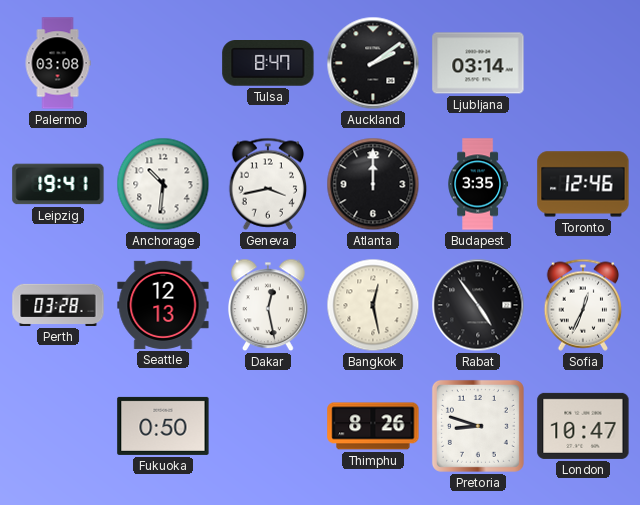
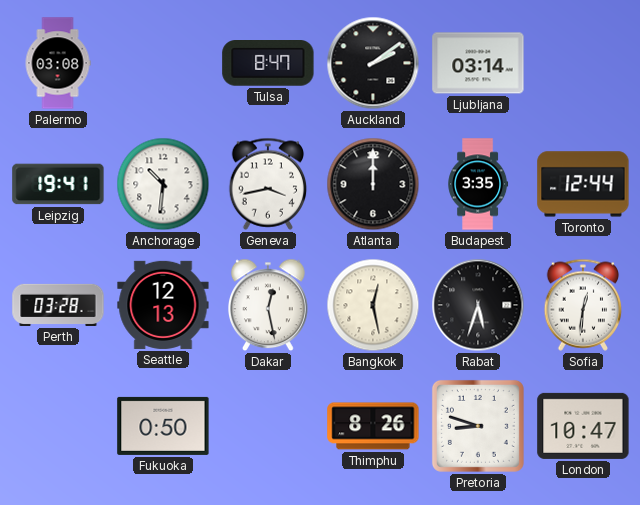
Toronto: 12:46 -> 12:44
Rabat: 4:54 -> 5:33
Sofia: 12:34 -> 12:31
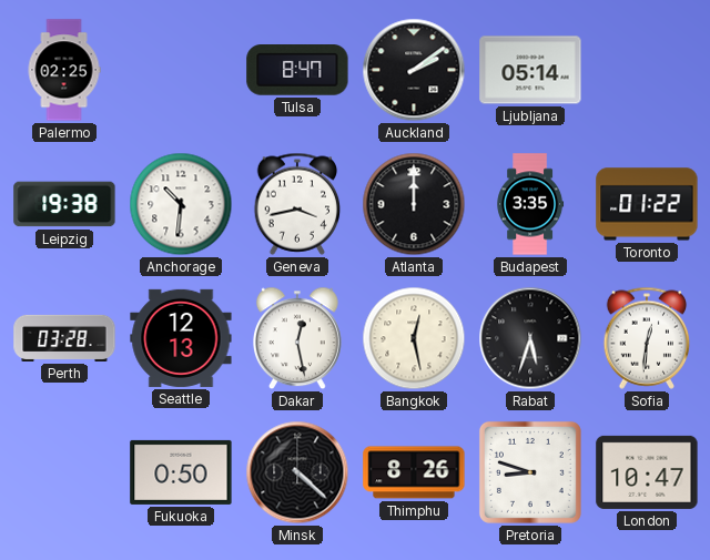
Palermo: 03:08 -> 02:25
Ljubljana: 03:14 -> 05:14
Leipzig: 19:41 -> 19:38
Toronto: 12:44 -> 01:22
Minsk: none -> 4:22
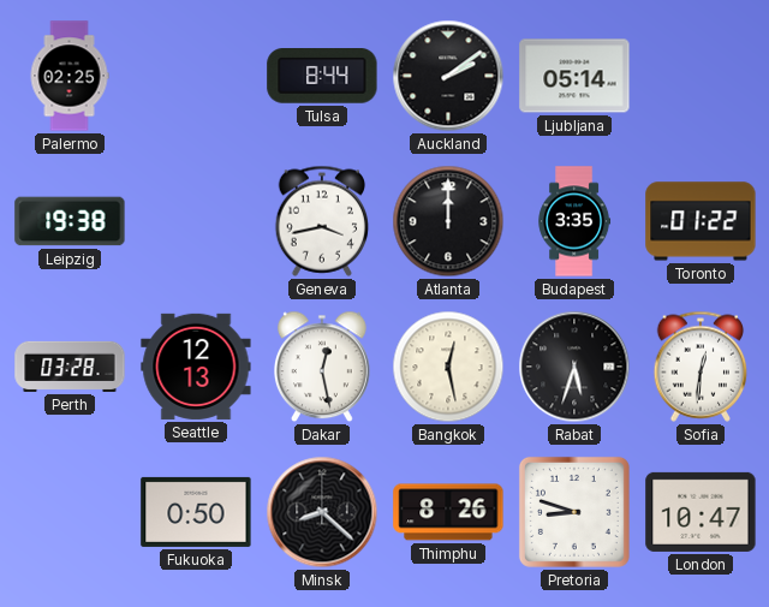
Tulsa: 8:47 -> 8:44
Anchorage: 10:31 -> none
Minsk: 4:22 -> 8:22
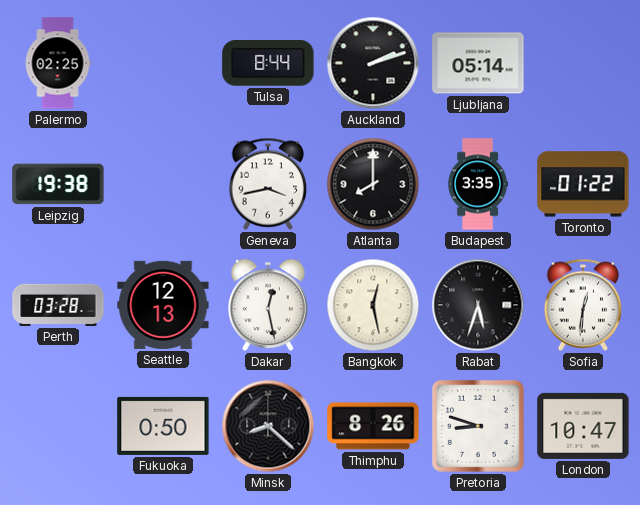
Auckland: 2:09 -> 2:12
Atlanta: 12:00 -> 8:00
